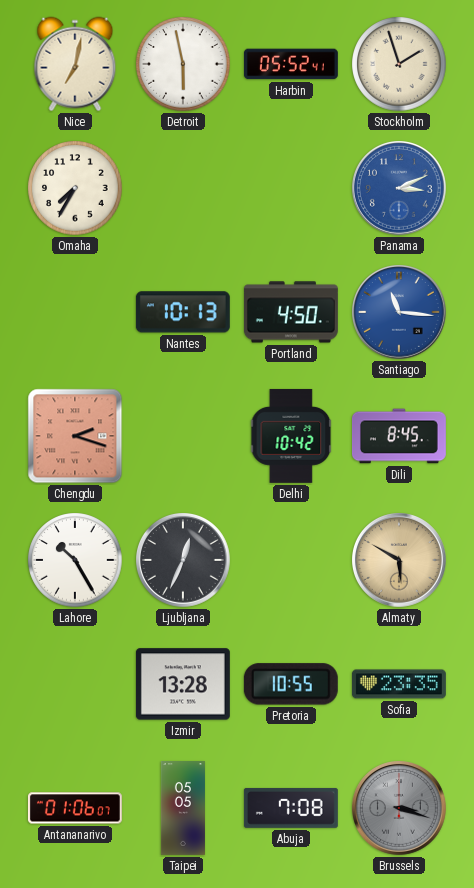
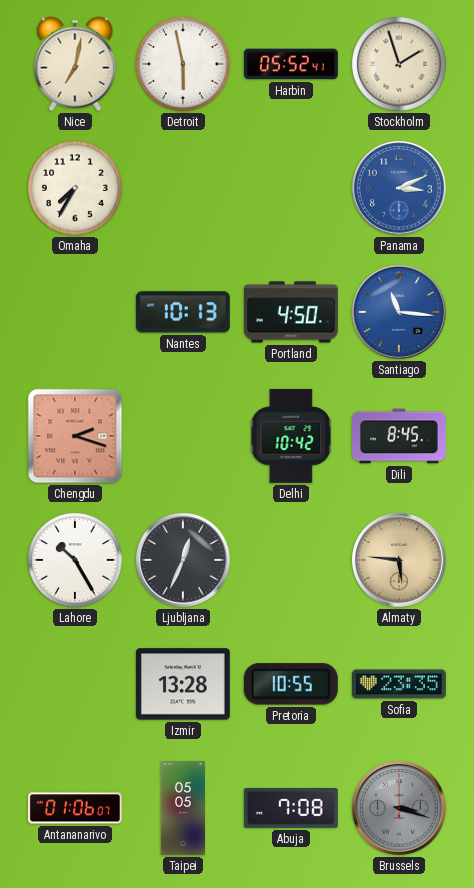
Almaty: 5:50 -> 5:46
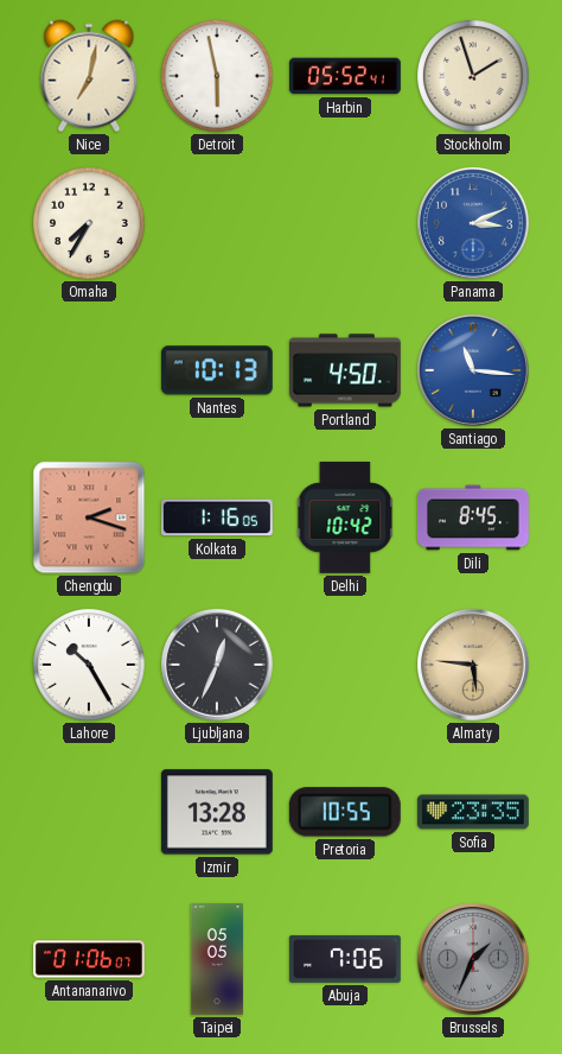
Kolkata: none -> 1:16
Abuja: 7:08 -> 7:06
Brussels: 3:18 -> 1:34
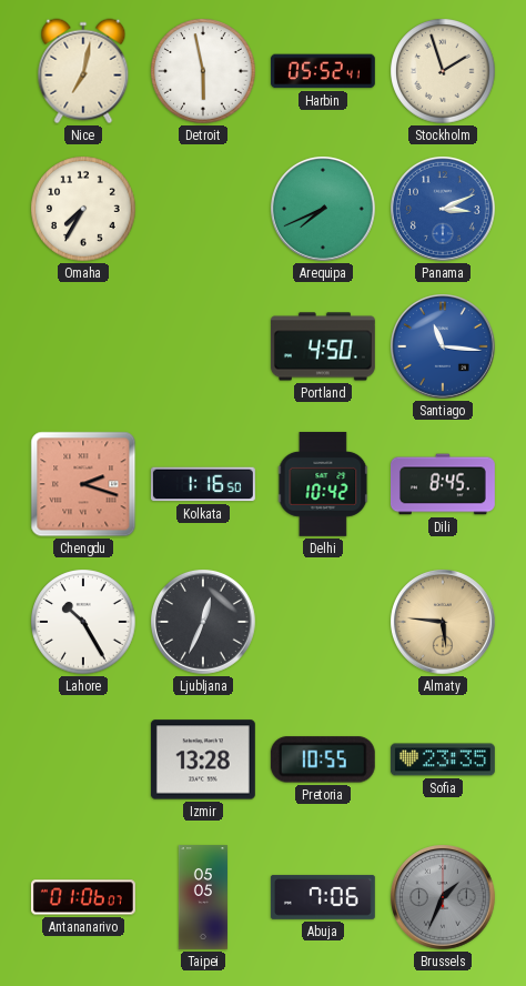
Arequipa: none -> 7:41
Nantes: 10:13 -> none
Kolkata: 1:16:05 -> 1:16:50
